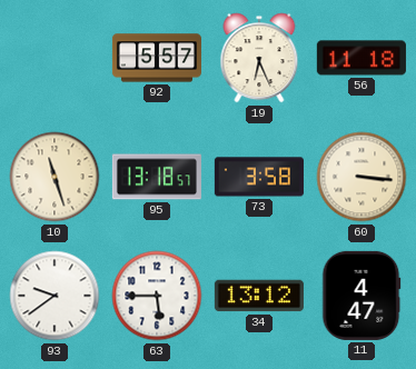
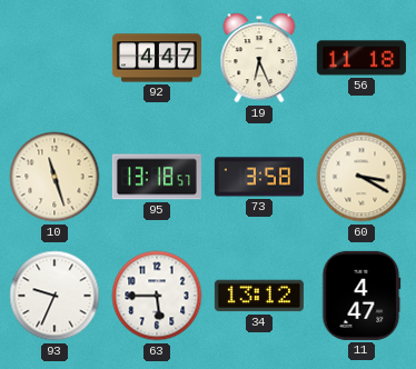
92: 5:57 -> 4:47
60: 3:16 -> 3:20
93: 9:39 -> 9:34
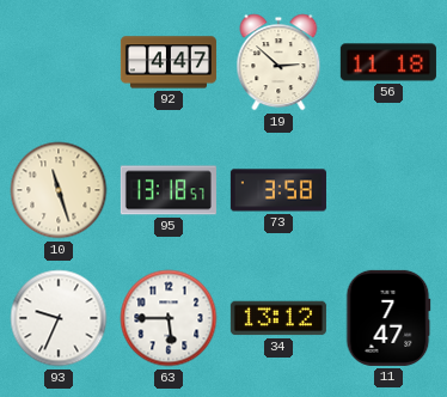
19: 6:26 -> 2:52
60: 3:20 -> none
11: 4:47 -> 7:47
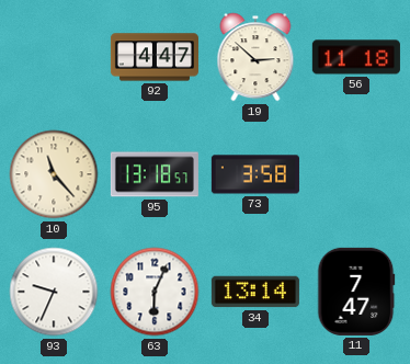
10: 11:27 -> 11:23
63: 5:45 -> 6:04
34: 13:12 -> 13:14
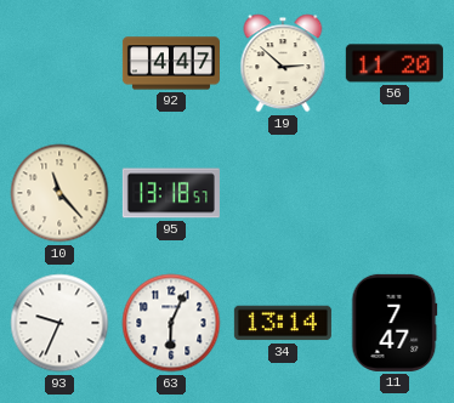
56: 11:18 -> 11:20
73: 3:58 -> none
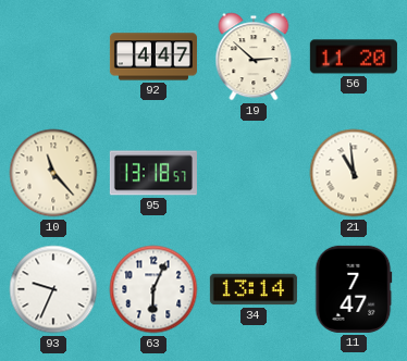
21: none -> 10:59
